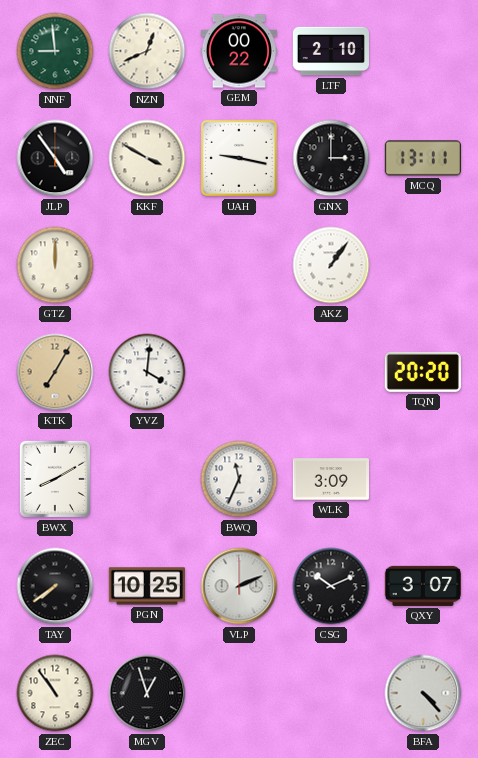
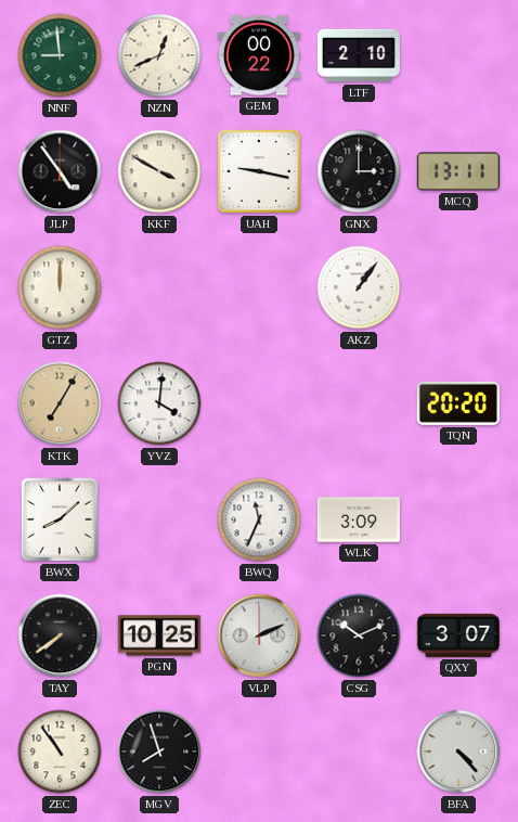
BWX: 8:10 -> 8:08
MGV: 12:57 -> 7:57
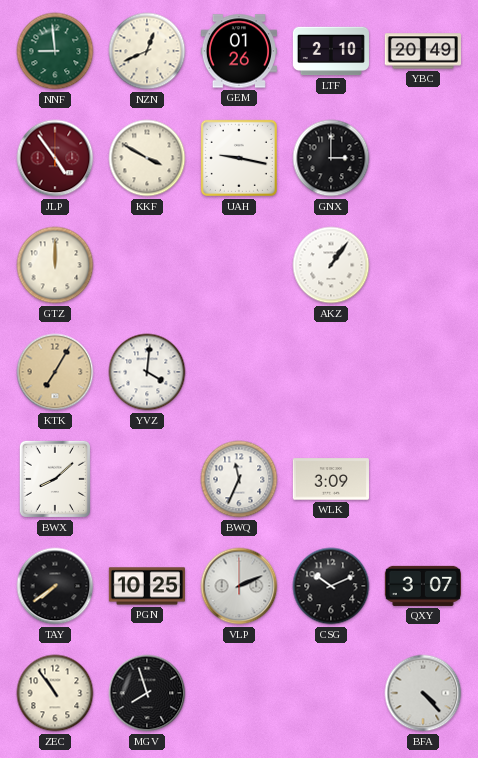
GEM: 00:22 -> 01:26
YBC: none -> 20:49
JLP dial: black -> burgundy
MCQ: 13:11 -> none
TQN: 20:20 -> none
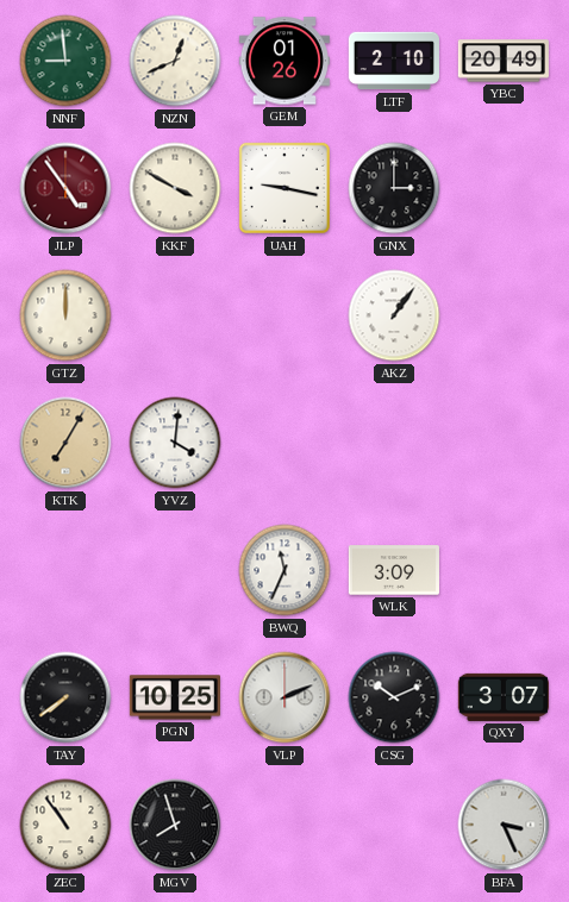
BWX: 8:08 -> none
BFA: 4:23 -> 3:26
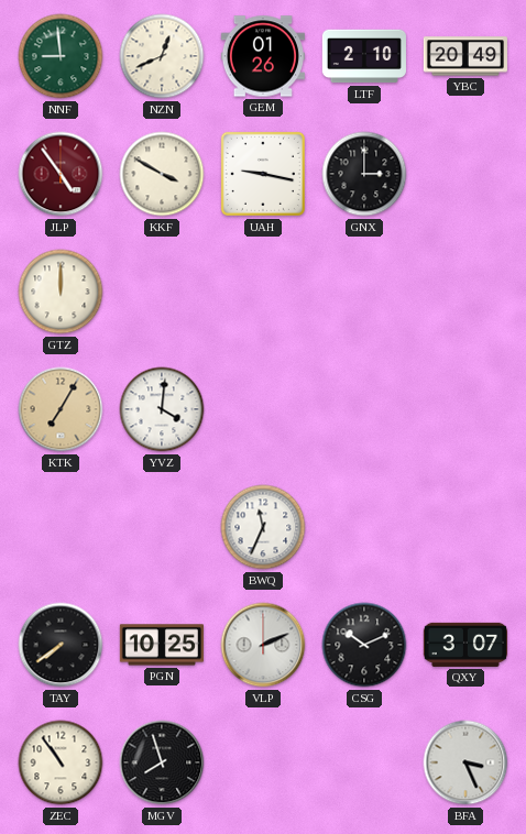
AKZ: 1:06 -> none
WLK: 3:09 -> none
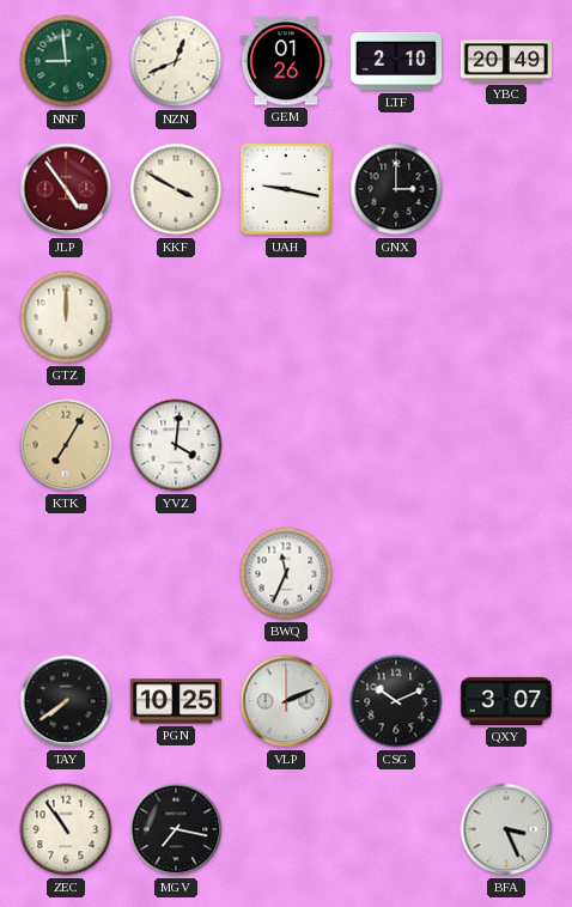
MGV: 7:57 -> 7:17
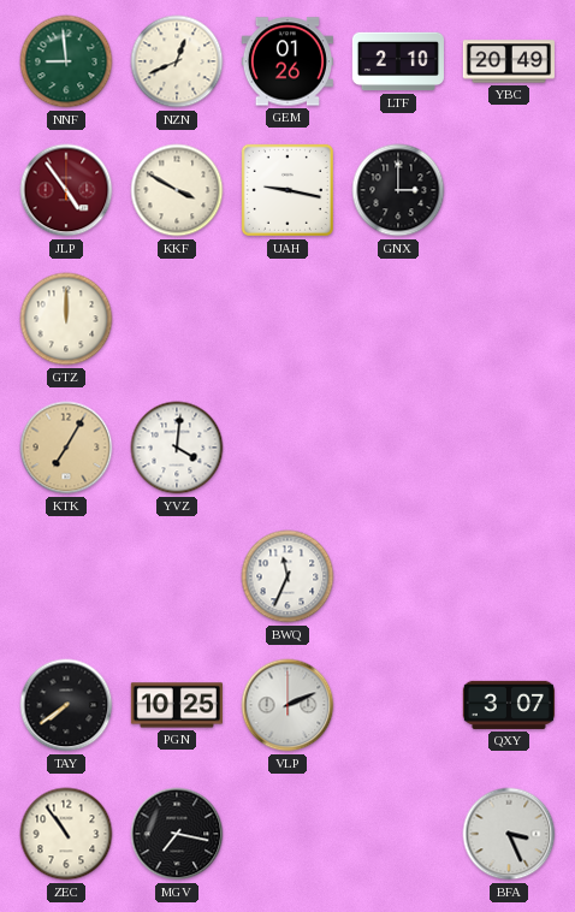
CSG: 10:11 -> none
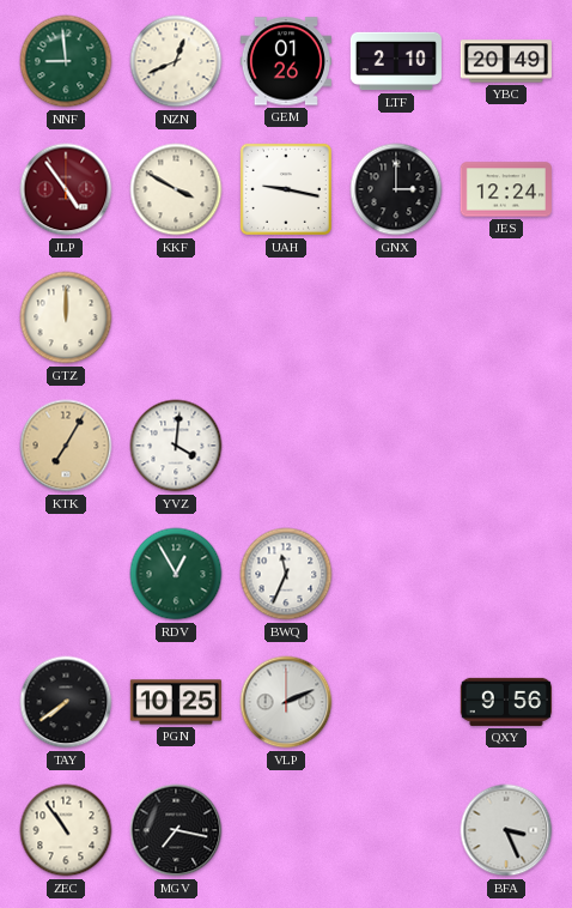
JES: none -> 12:24
RDV: none -> 12:55
QXY: 3:07 -> 9:56
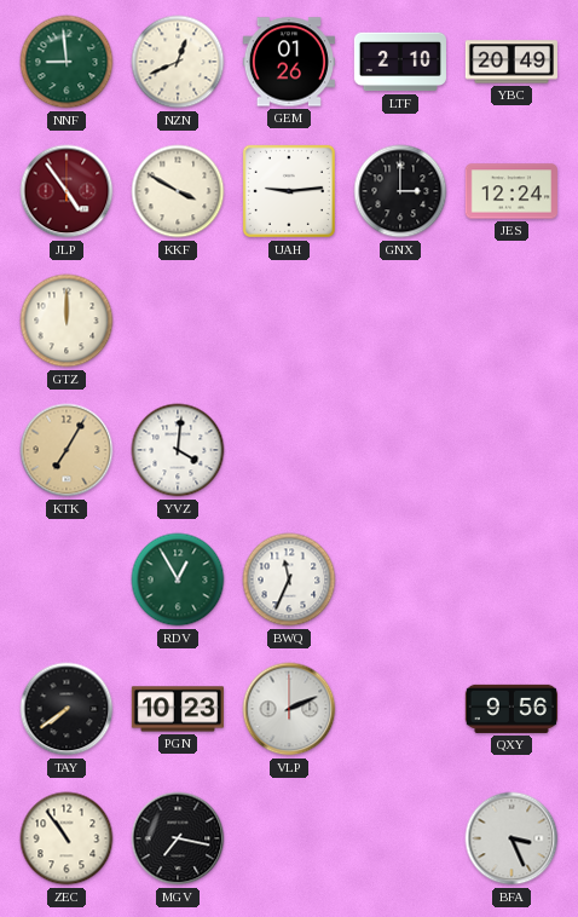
UAH: 9:17 -> 9:14
PGN: 10:25 -> 10:23
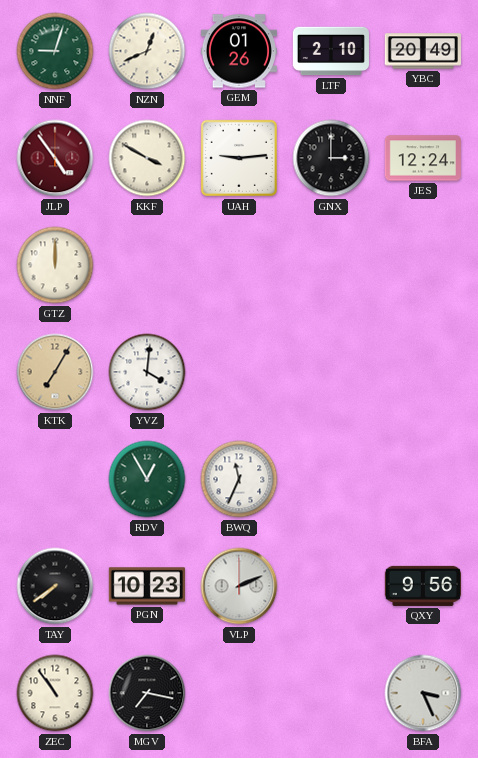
NNF: 8:59 -> 9:03
